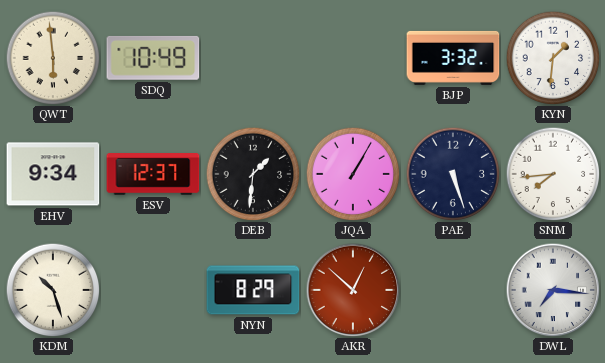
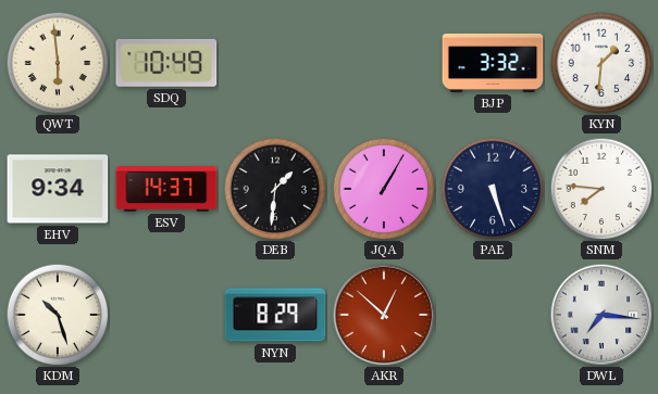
ESV: 12:37 -> 14:37
SNM: 7:44 -> 7:46
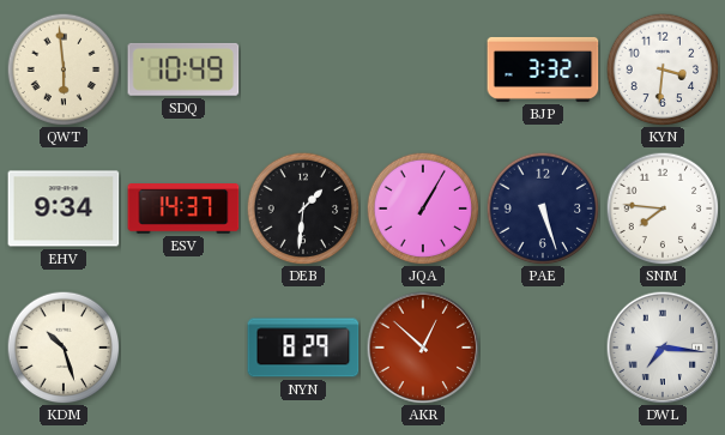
KYN: 1:31 -> 3:31
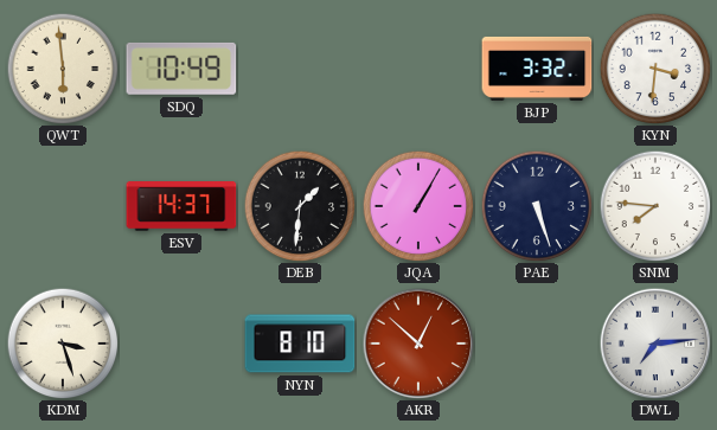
EHV: 9:34 -> none
KDM: 10:27 -> 3:27
NYN: 8:29 -> 8:10
DWL: 7:16 -> 7:14
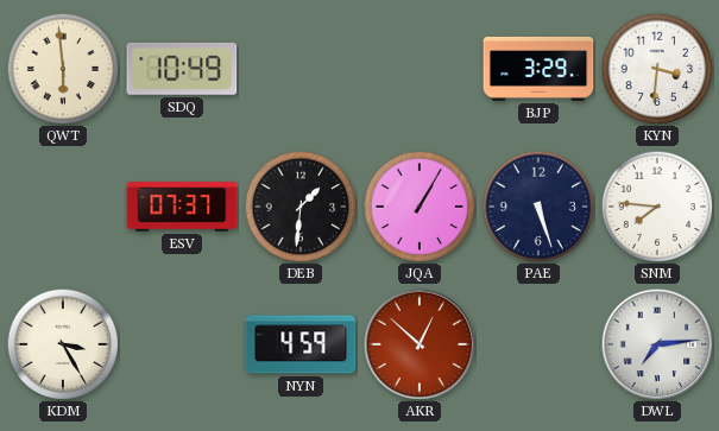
BJP: 3:32 -> 3:29
ESV: 14:37 -> 07:37
KDM: 3:27 -> 3:25
NYN: 8:10 -> 4:59
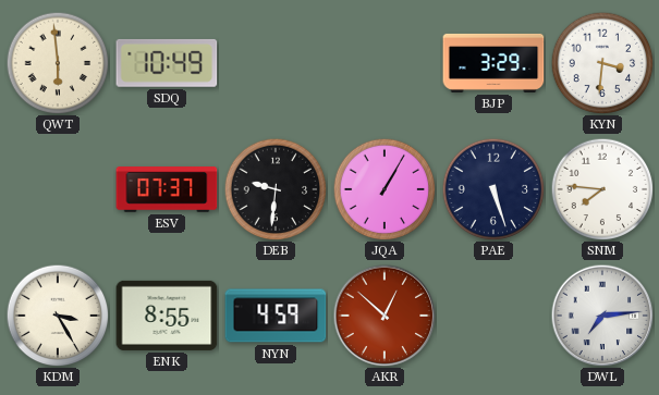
DEB: 1:31 -> 9:31
ENK: none -> 8:55
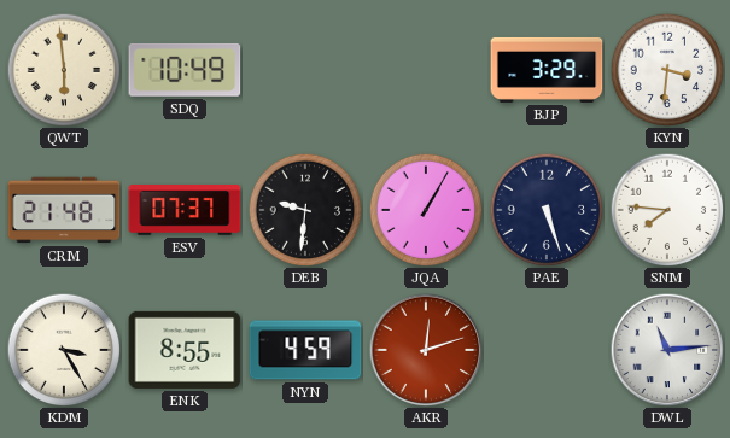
CRM: none -> 21:48
AKR: 12:52 -> 12:12
DWL: 7:14 -> 11:14
